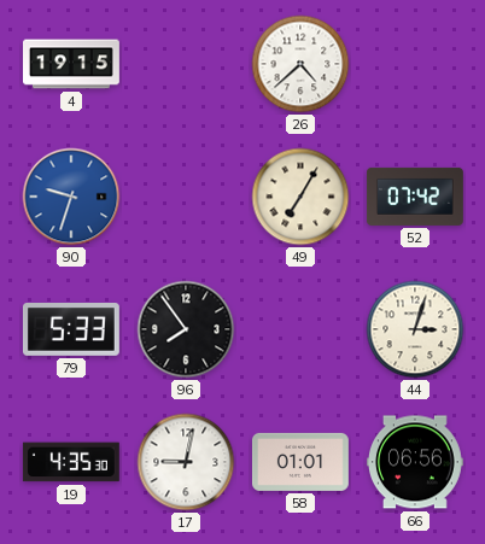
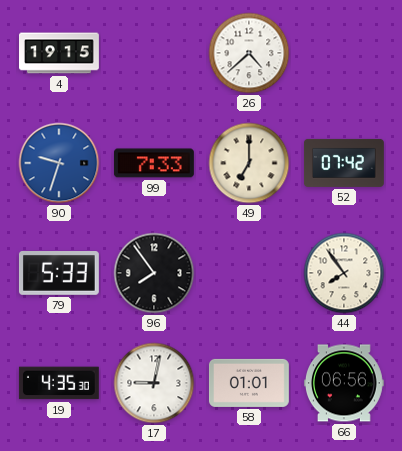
99: none -> 7:33
49: 7:05 -> 7:00
44: 3:03 -> 7:54
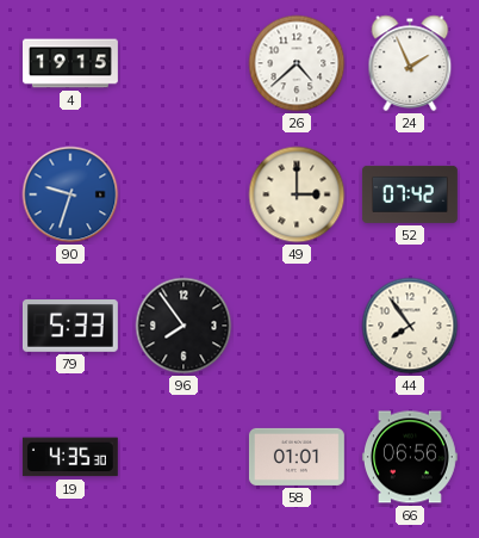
24: none -> 1:56
99: 7:33 -> none
49: 7:00 -> 3:00
17: 9:02 -> none
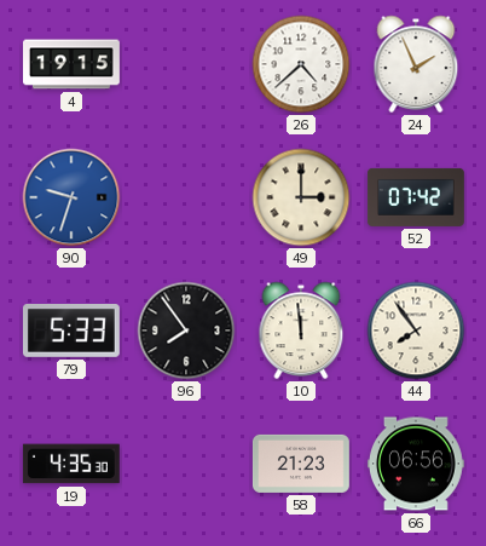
10: none -> 11:59
58: 01:01 -> 21:23
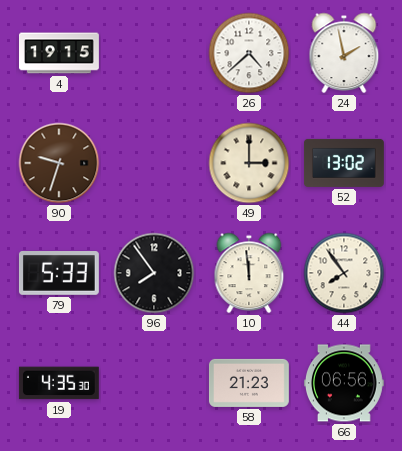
24: 1:56 -> 1:58
90 dial: blue -> brown
52: 07:42 -> 13:02
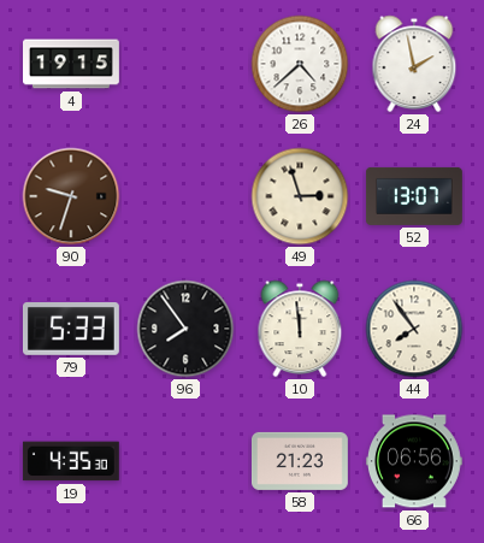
49: 3:00 -> 2:57
52: 13:02 -> 13:07
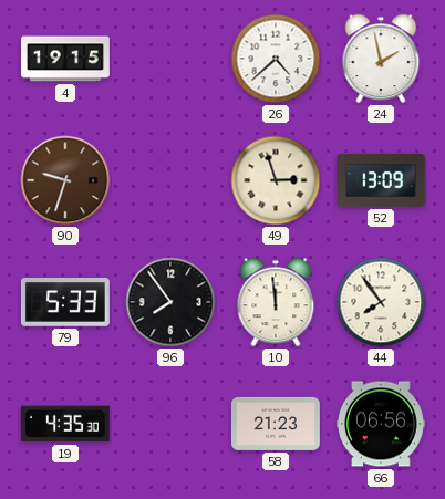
52: 13:07 -> 13:09
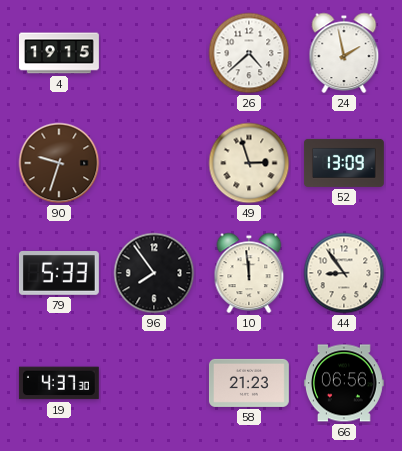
44: 7:54 -> 8:54
19: 4:35 -> 4:37
